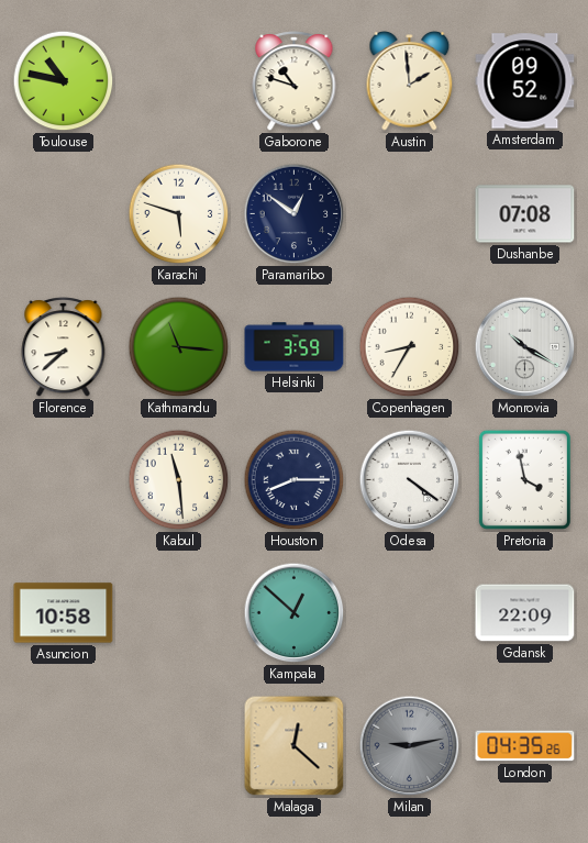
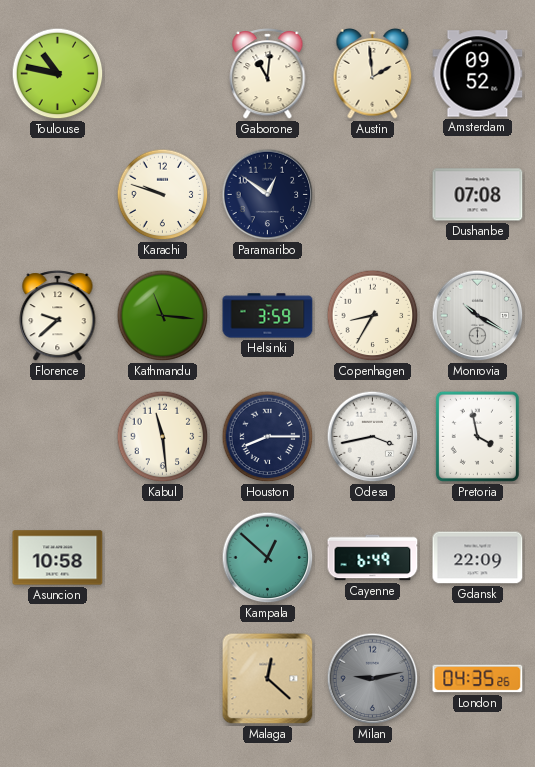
Gaborone: 10:48 -> 11:01
Karachi: 5:48 -> 9:48
Florence: 8:38 -> 9:38
Odesa: 4:21 -> 3:43
Cayenne: none -> 6:49
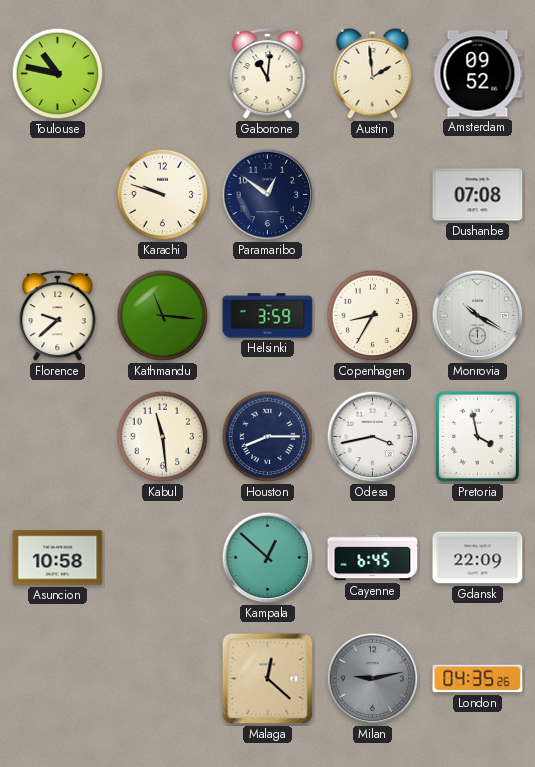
Cayenne: 6:49 -> 6:45
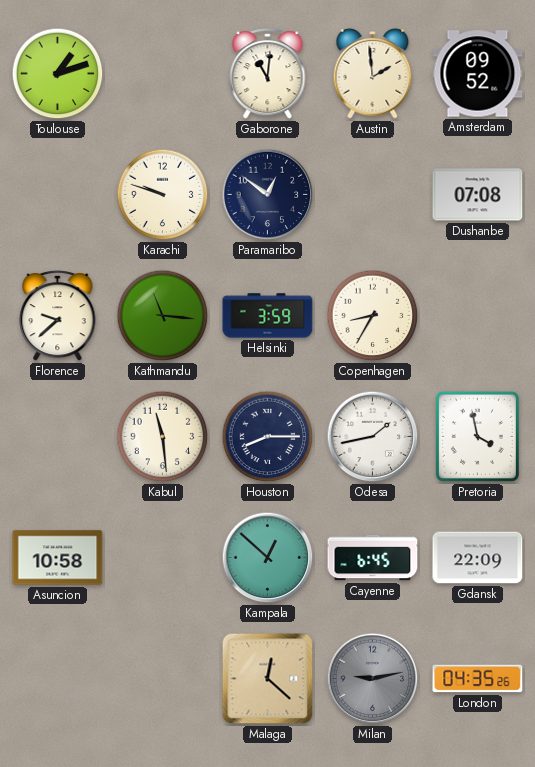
Toulouse: 10:47 -> 1:12
Monrovia: 10:20 -> none
Odesa: 3:43 -> 1:43
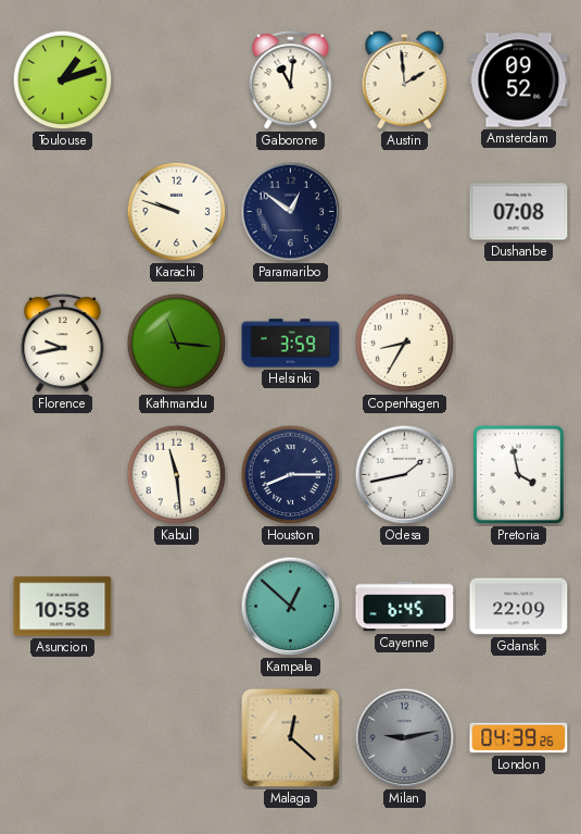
Florence: 9:38 -> 9:43
London: 04:35 -> 04:39
